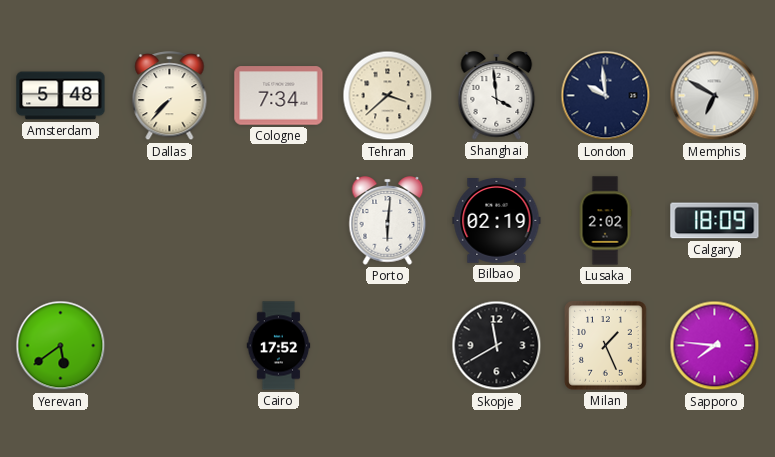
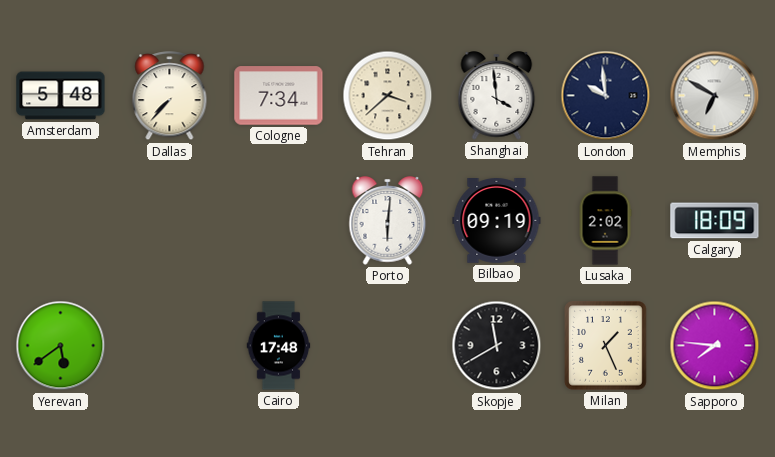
Bilbao: 02:19 -> 09:19
Cairo: 17:52 -> 17:48
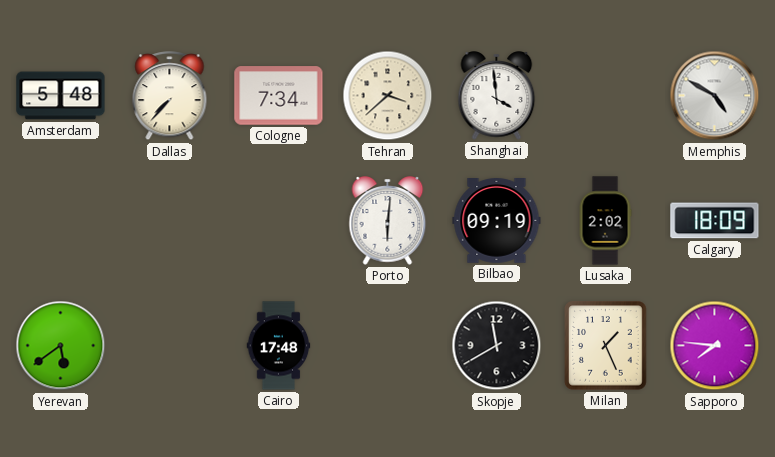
London: 9:59 -> none
Memphis: 6:50 -> 4:50
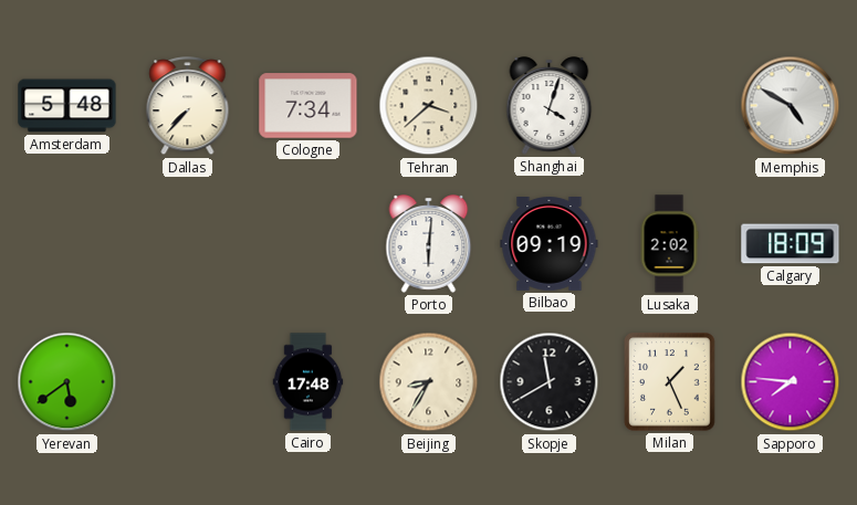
Shanghai: 3:59 -> 4:03
Beijing: none -> 8:35
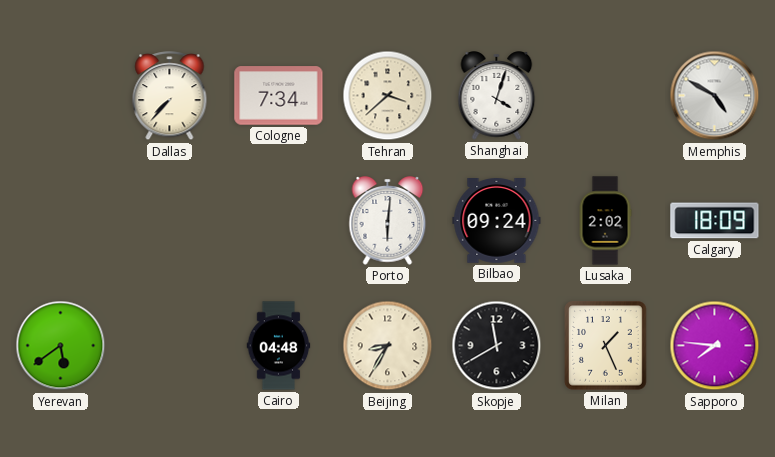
Amsterdam: 5:48 -> none
Bilbao: 09:19 -> 09:24
Cairo: 17:48 -> 04:48
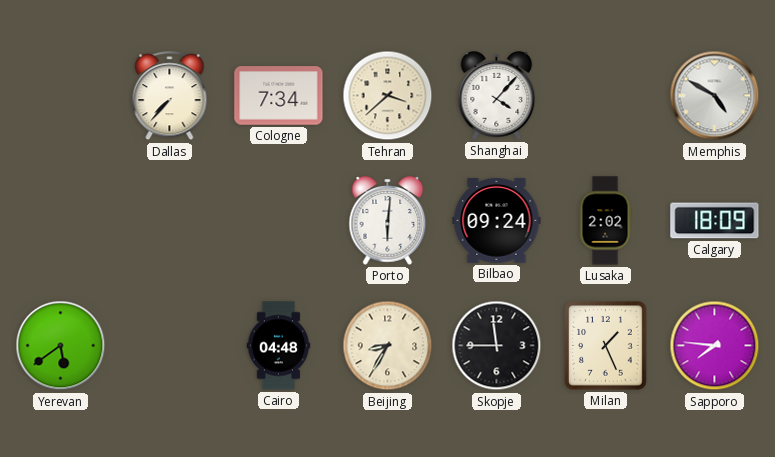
Shanghai: 4:03 -> 4:07
Skopje: 11:40 -> 11:45
